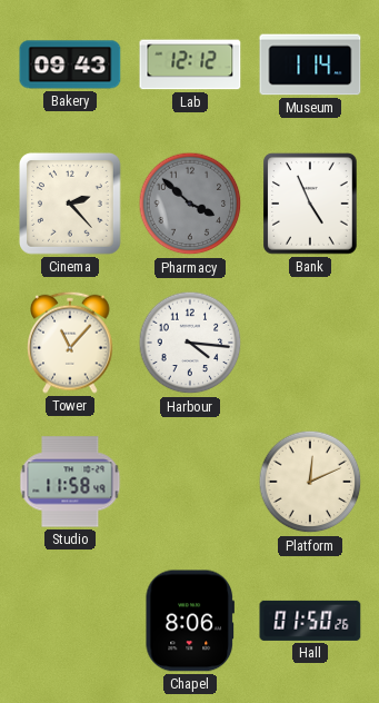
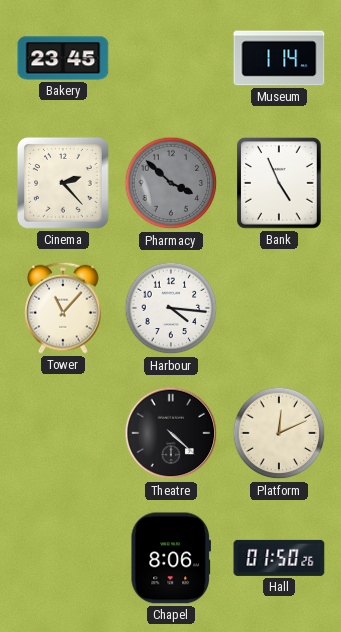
Bakery: 09:43 -> 23:45
Lab: 12:12 -> none
Studio: 11:58 -> none
Theatre: none -> 4:22
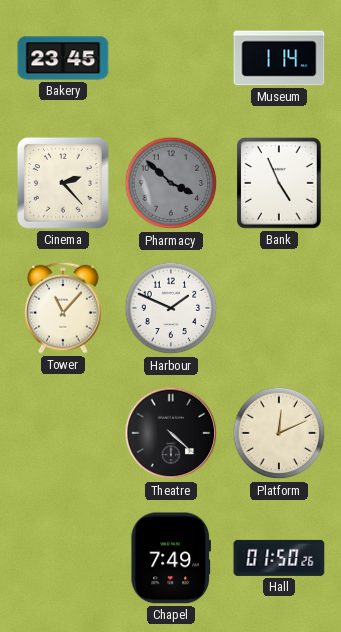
Harbour: 4:16 -> 1:49
Chapel: 8:06 -> 7:49
